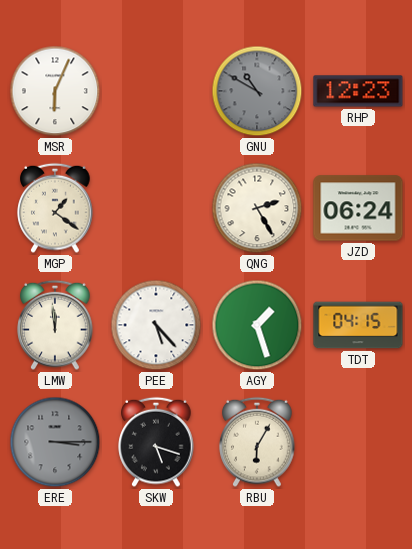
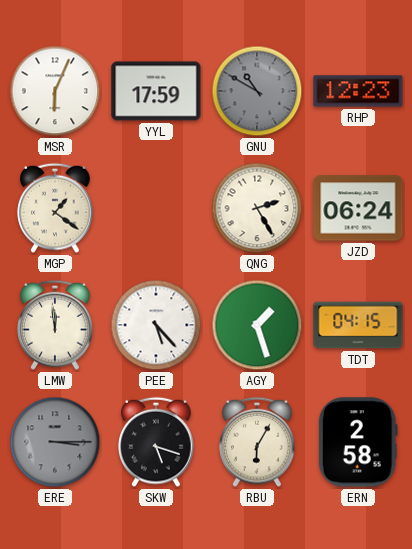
YYL: none -> 17:59
ERN: none -> 2:58
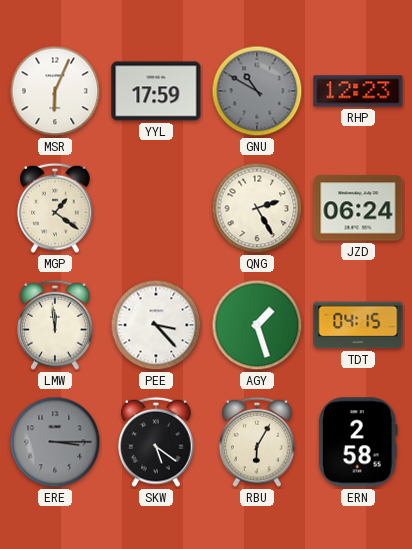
PEE: 5:23 -> 3:23
SKW: 5:18 -> 5:21
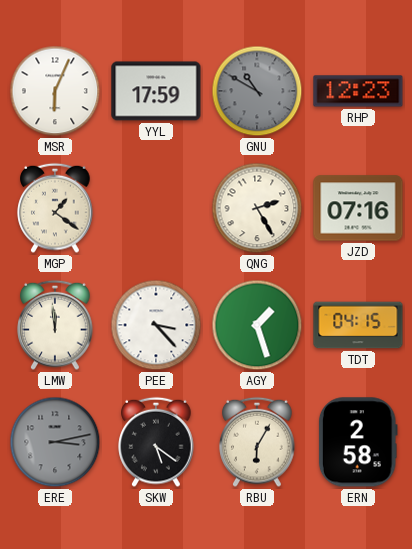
JZD: 06:24 -> 07:16
ERE: 3:15 -> 3:13
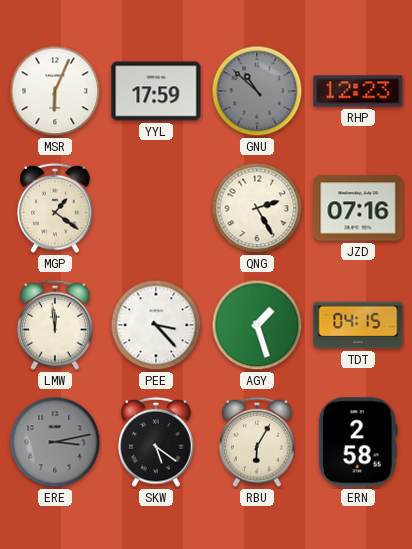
GNU: 10:50 -> 10:52
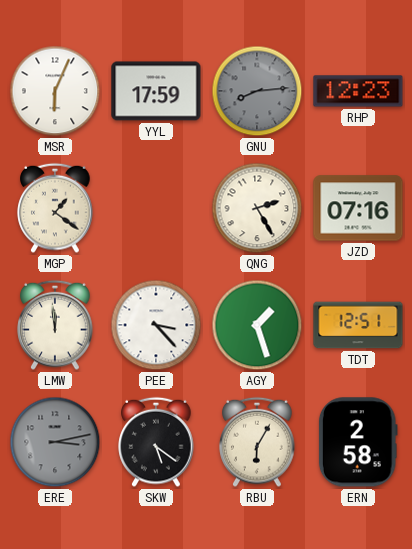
GNU: 10:52 -> 8:14
TDT: 04:15 -> 12:51
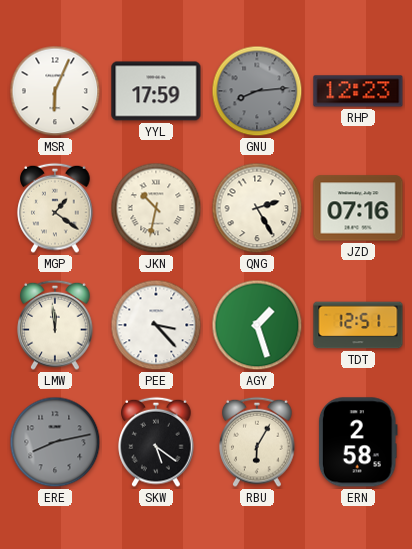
JKN: none -> 10:32
ERE: 3:13 -> 8:13
